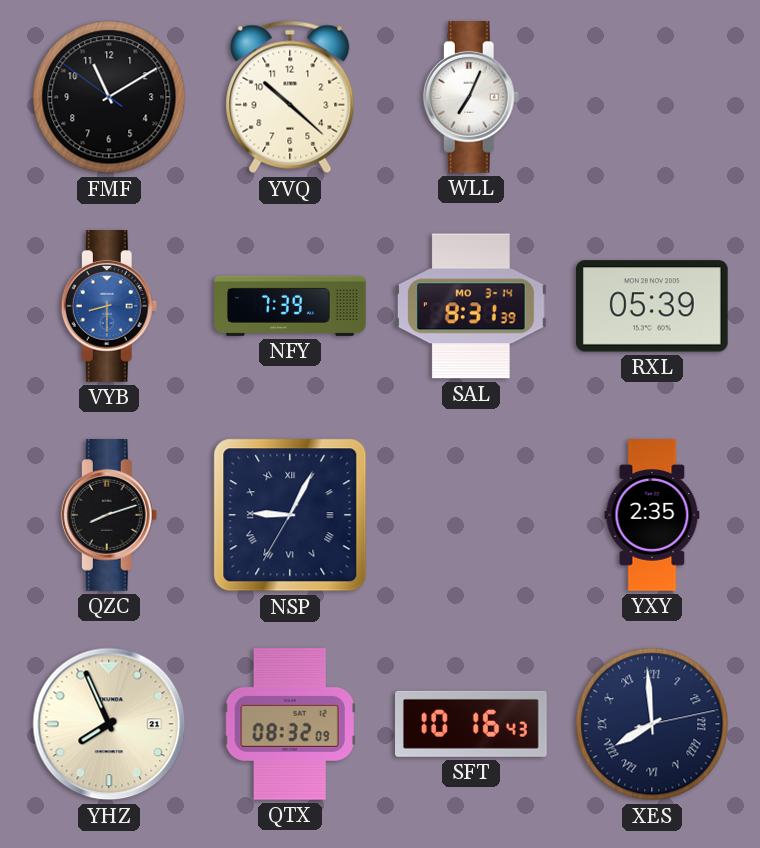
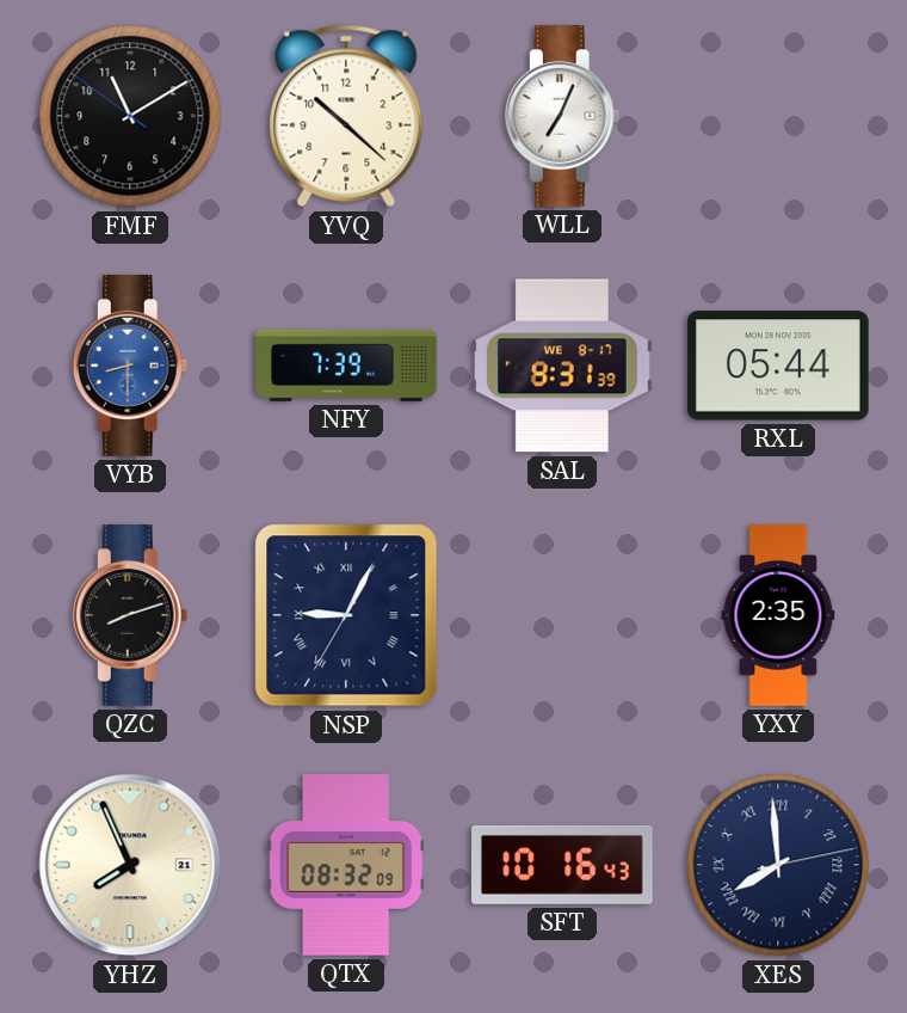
SAL date: MO 3-14 -> WE 8-17
RXL: 05:39 -> 05:44
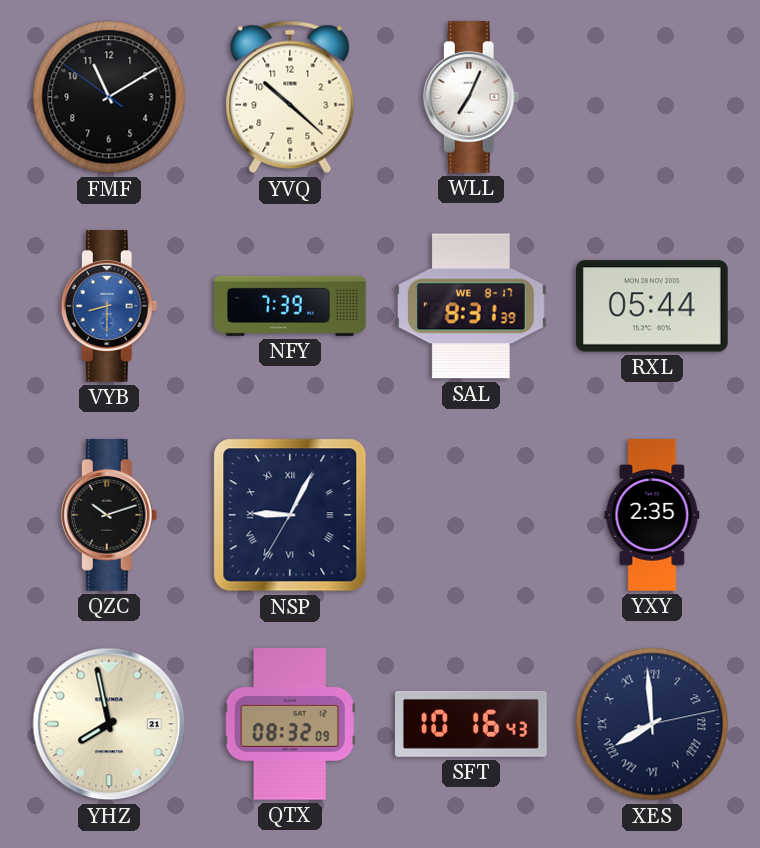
QZC: 8:12 -> 10:12
YHZ: 7:56 -> 7:58
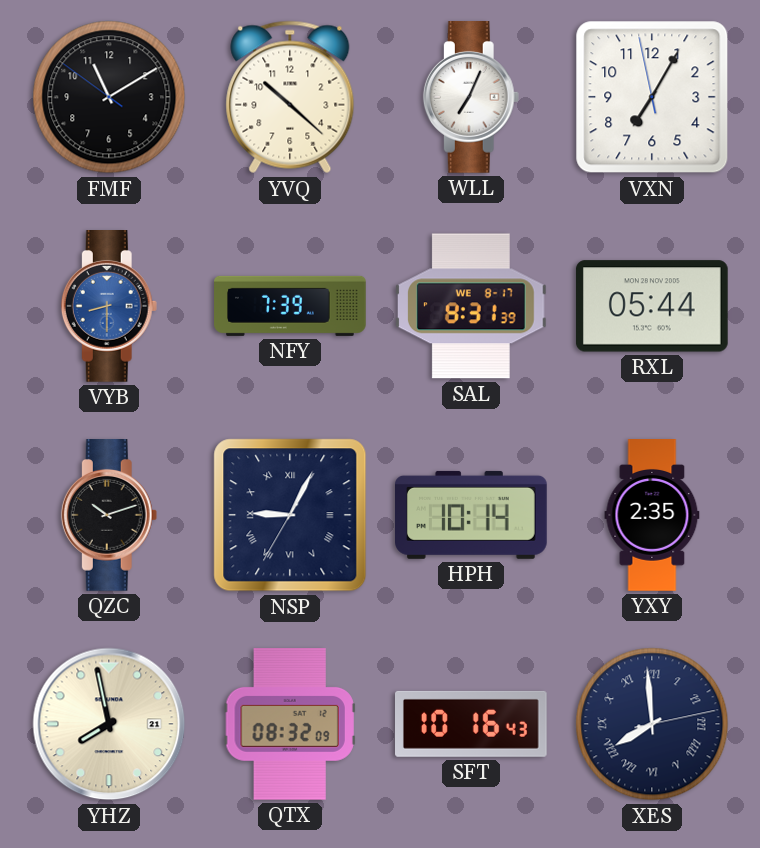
VXN: none -> 7:04
HPH: none -> 10:14
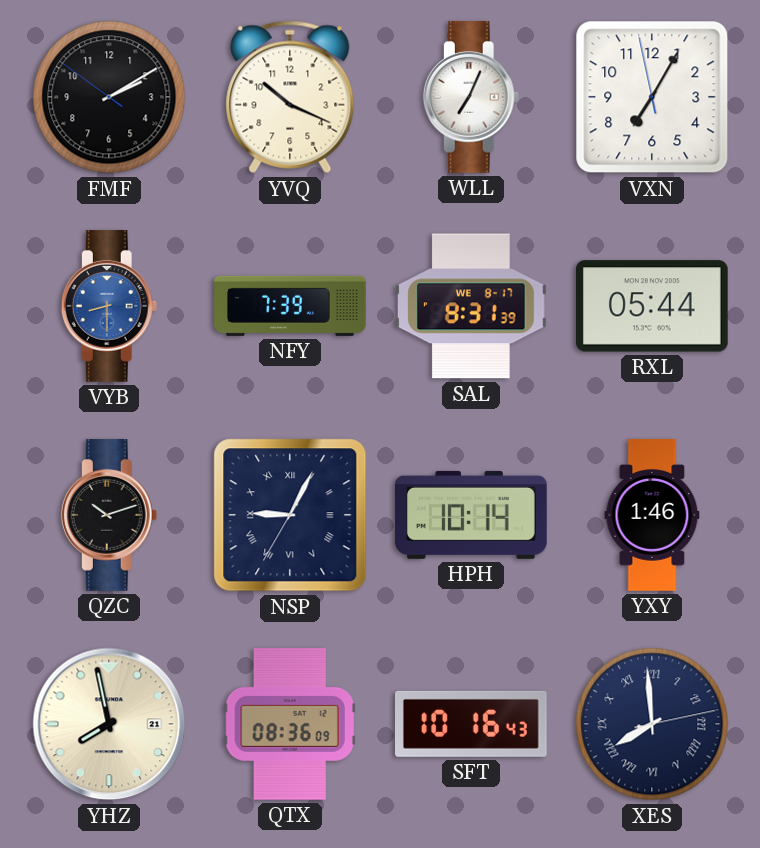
FMF: 11:09 -> 2:09
YVQ: 10:22 -> 10:19
YXY: 2:35 -> 1:46
QTX: 08:32 -> 08:36
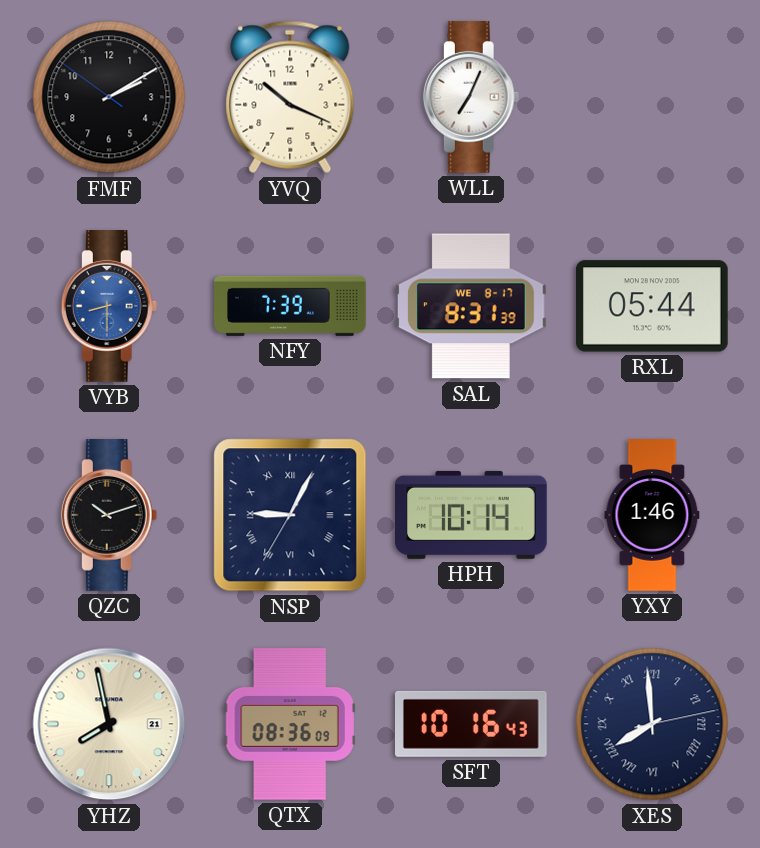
VXN: 7:04 -> none
